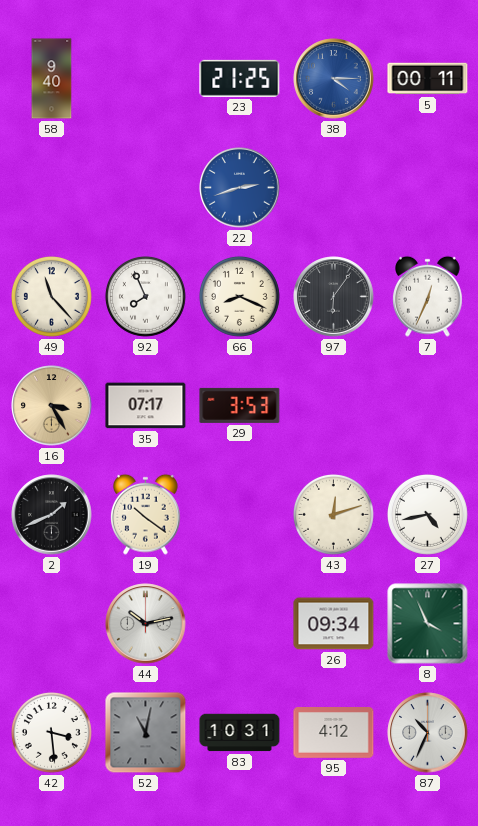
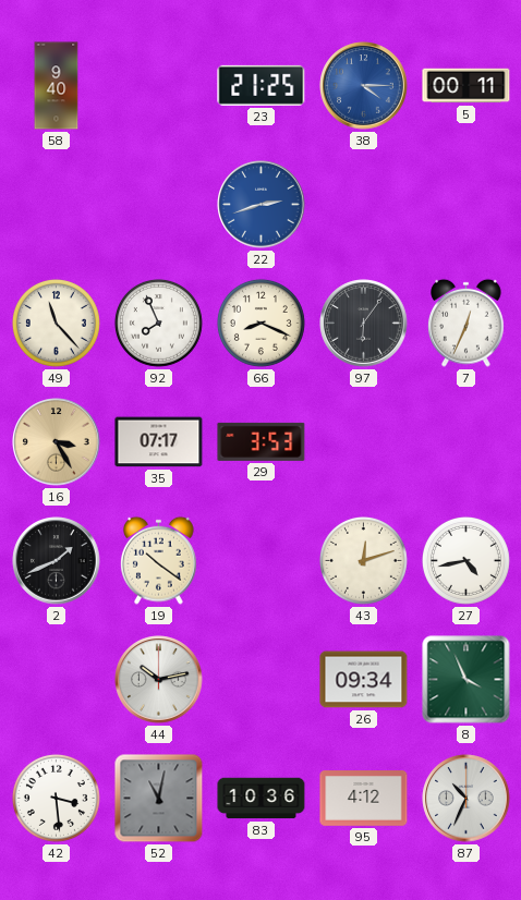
83: 10:31 -> 10:36
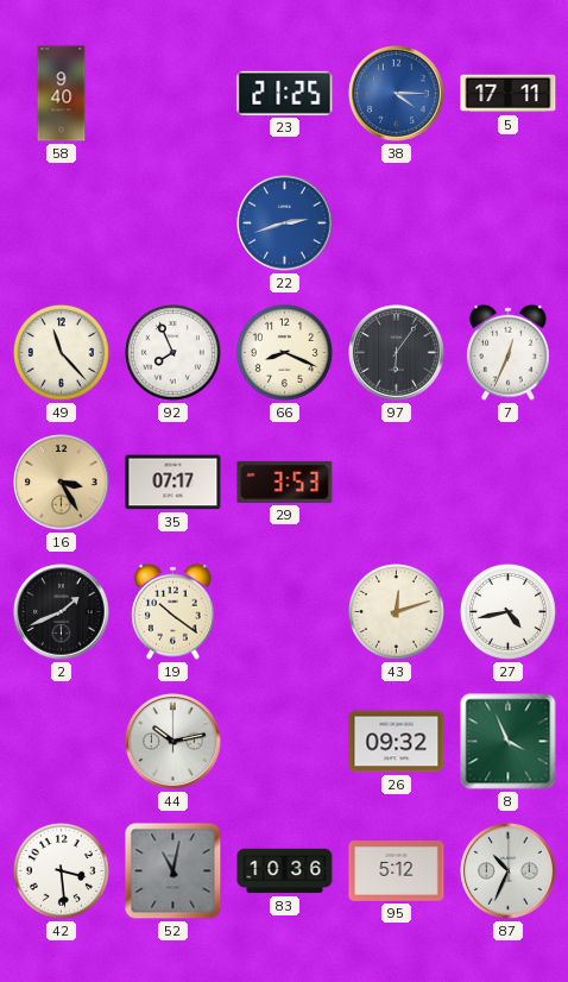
5: 00:11 -> 17:11
26: 09:34 -> 09:32
95: 4:12 -> 5:12
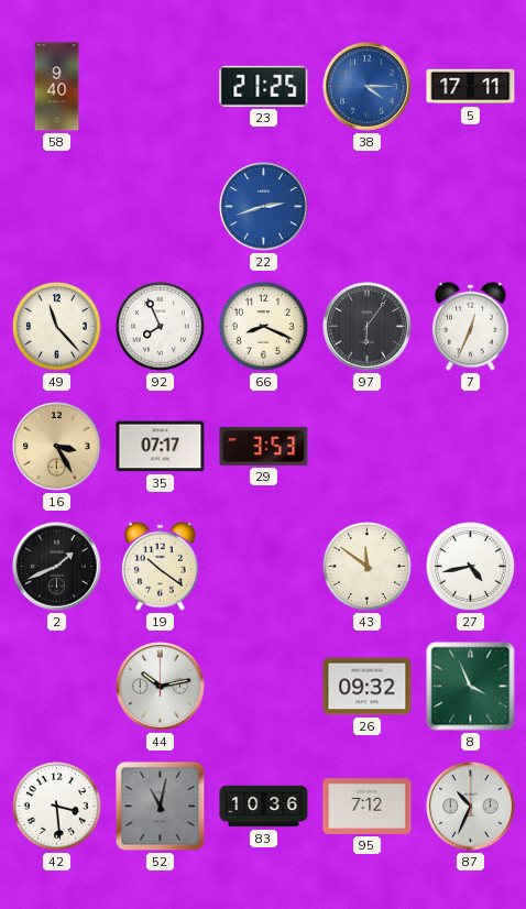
43: 12:12 -> 11:51
95: 5:12 -> 7:12
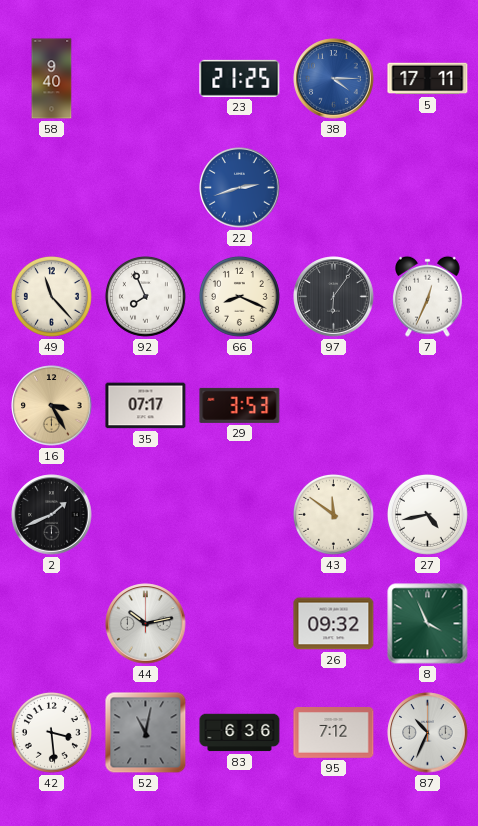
19: 10:21 -> none
83: 10:36 -> 6:36
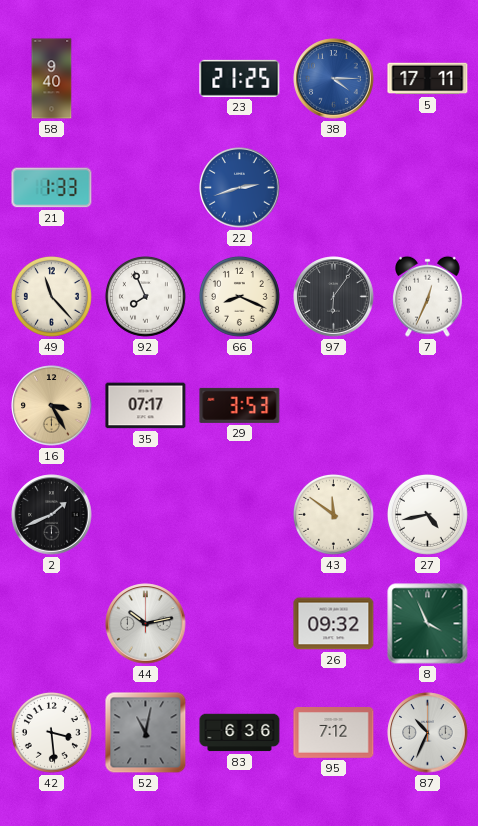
21: none -> 1:33
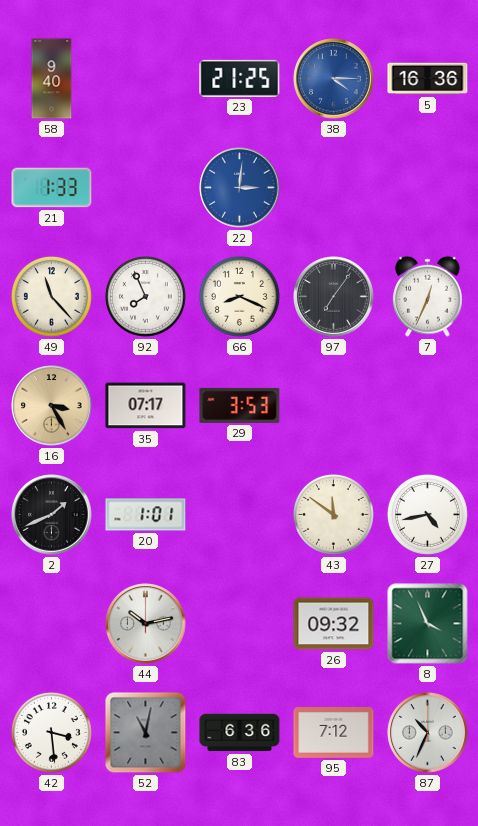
5: 17:11 -> 16:36
22: 2:42 -> 3:01
97: 6:06 -> 7:06
20: none -> 1:01
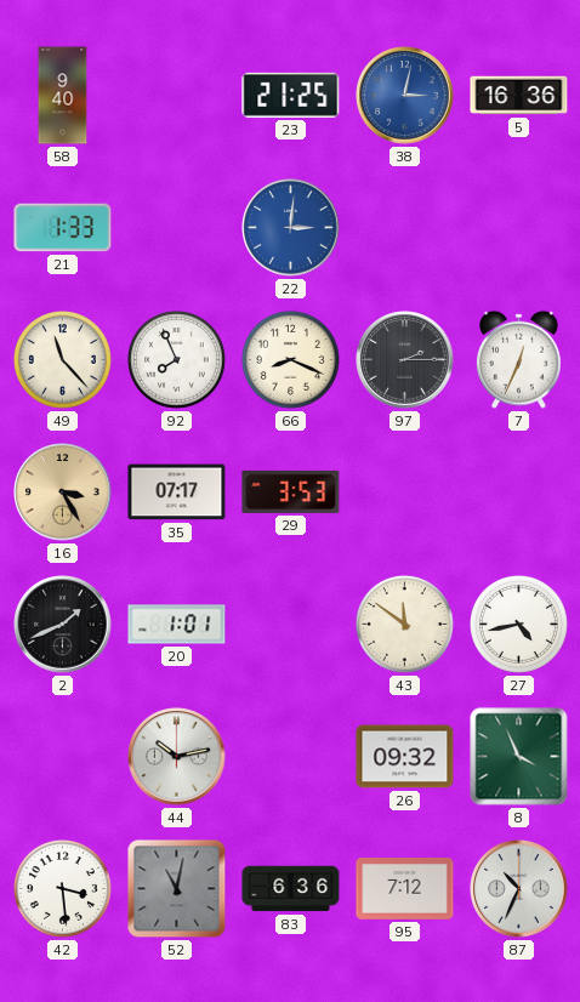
38: 4:15 -> 3:02
97: 7:06 -> 2:15
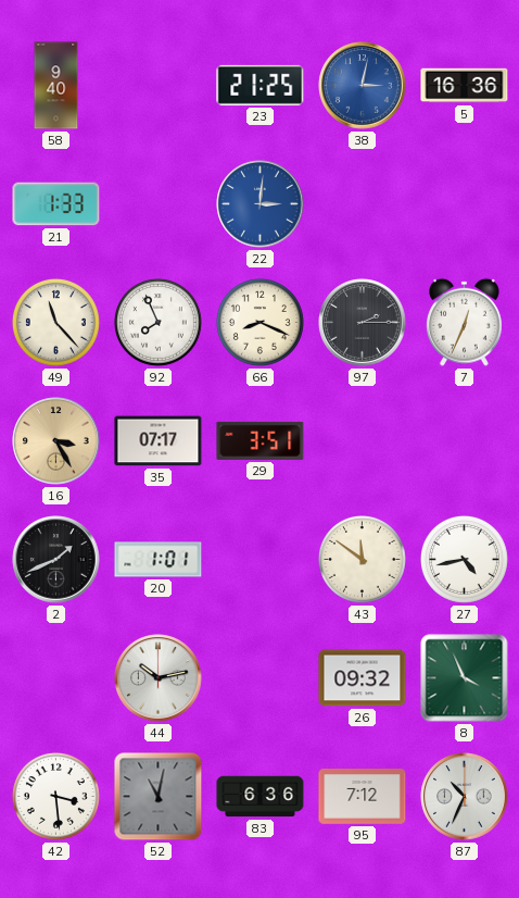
29: 3:53 -> 3:51
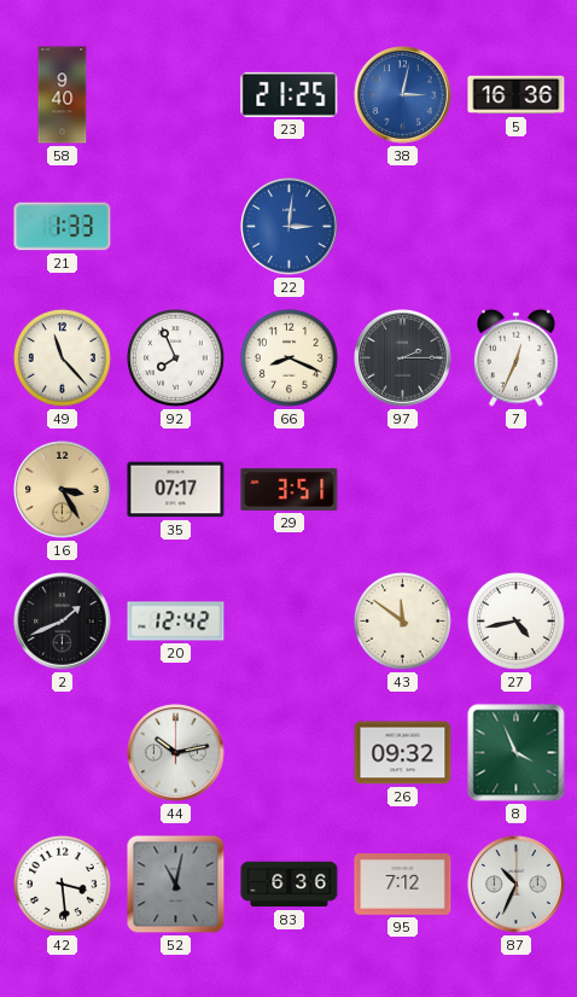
20: 1:01 -> 12:42
